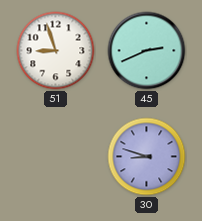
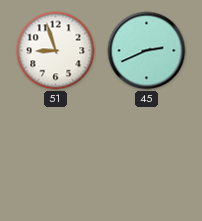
30: 8:48 -> none
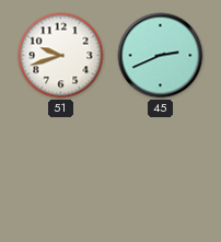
51: 8:57 -> 9:42
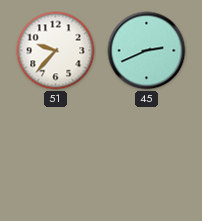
51: 9:42 -> 9:37
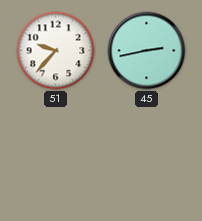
45: 2:41 -> 2:43
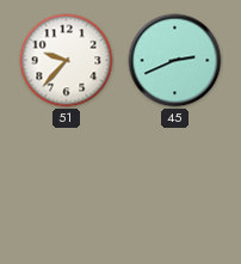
45: 2:43 -> 2:41
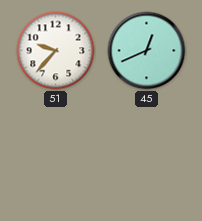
45: 2:41 -> 12:41
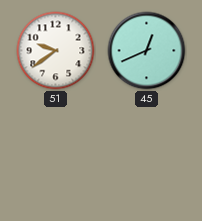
51: 9:37 -> 9:39
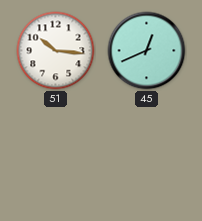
51: 9:39 -> 10:16
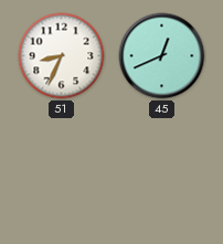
51: 10:16 -> 8:34
